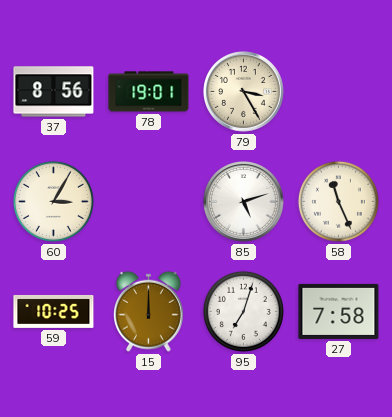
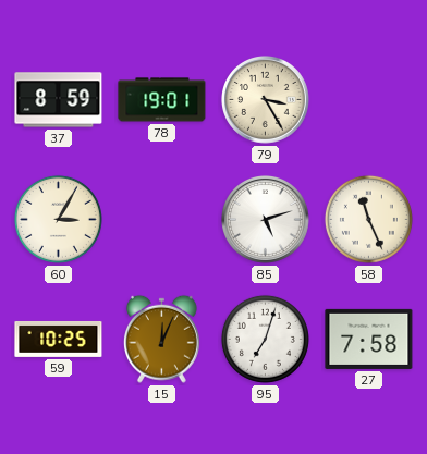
37: 8:56 -> 8:59
15: 12:00 -> 12:04
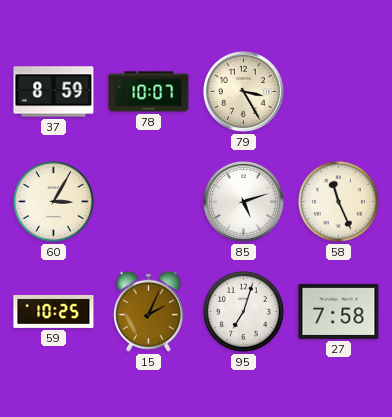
78: 19:01 -> 10:07
15: 12:04 -> 2:04
